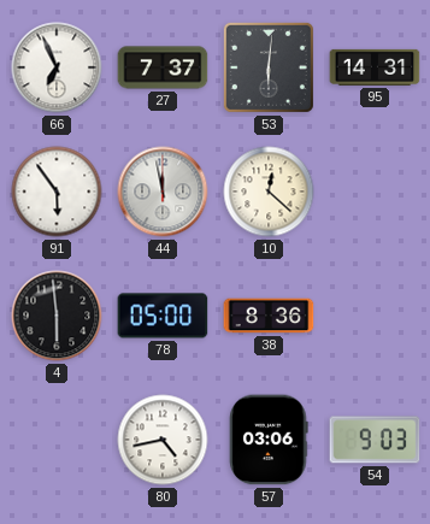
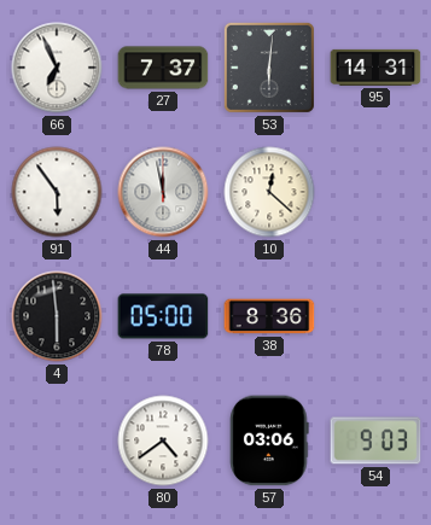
80: 4:43 -> 4:39
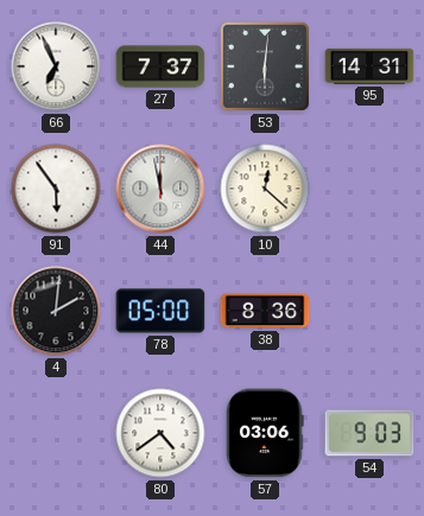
4: 5:59 -> 2:01
